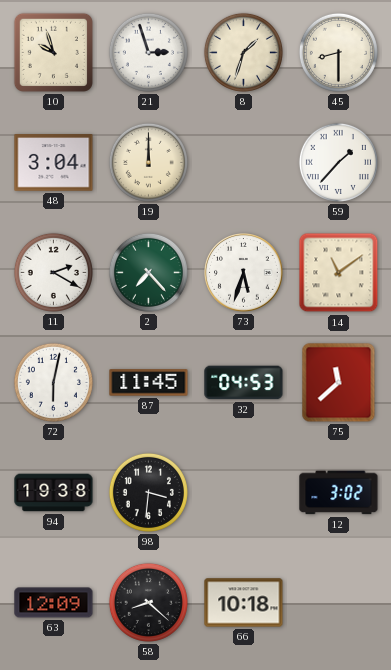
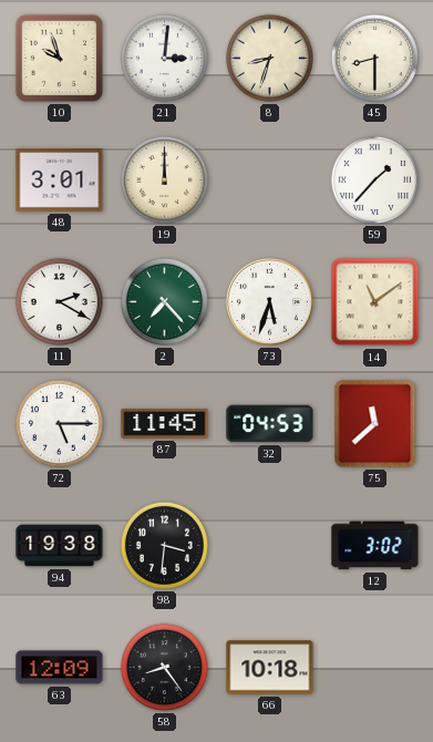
21: 2:57 -> 3:01
8: 1:33 -> 8:33
48: 3:04 -> 3:01
72: 6:02 -> 5:15
58: 8:22 -> 8:24
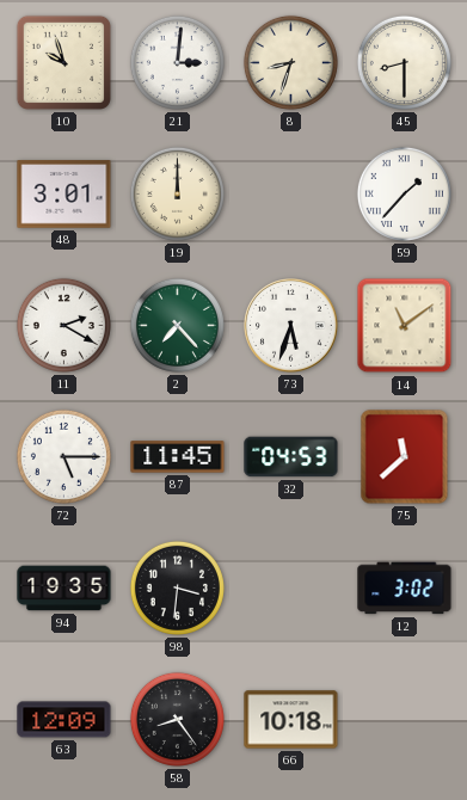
94: 19:38 -> 19:35
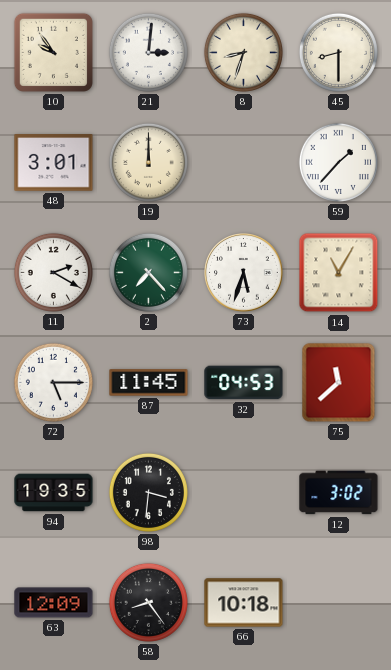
10: 9:57 -> 9:54
14: 11:09 -> 11:05
